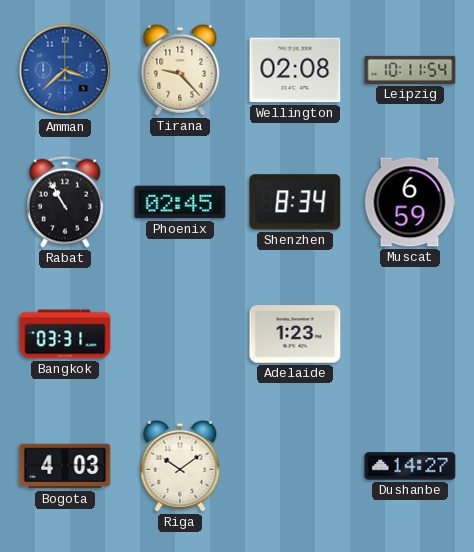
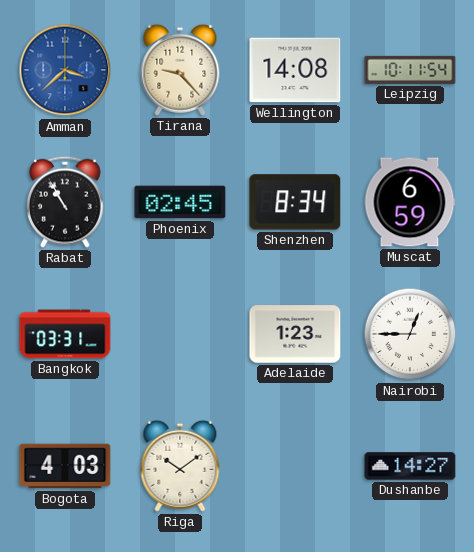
Wellington: 02:08 -> 14:08
Nairobi: none -> 12:45
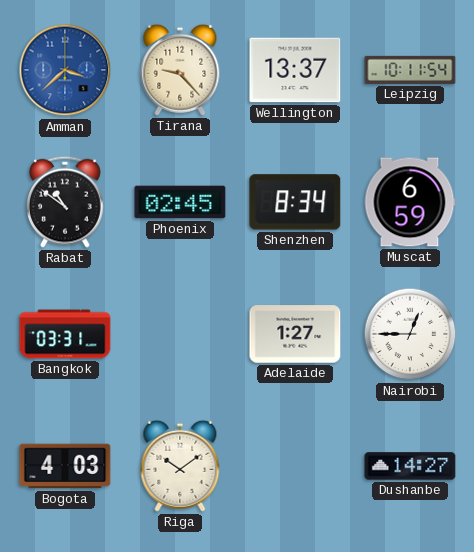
Wellington: 14:08 -> 13:37
Rabat: 10:55 -> 10:51
Adelaide: 1:23 -> 1:27
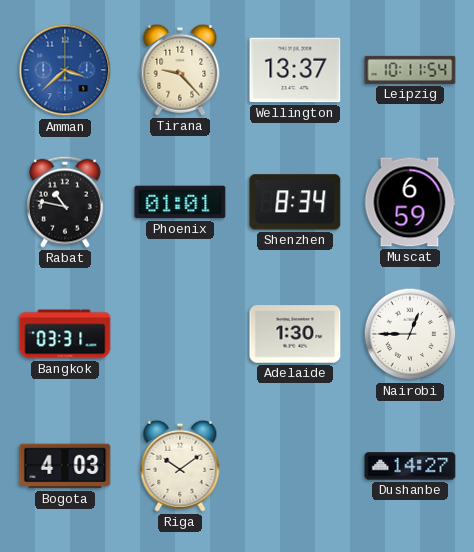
Rabat: 10:51 -> 10:47
Phoenix: 02:45 -> 01:01
Adelaide: 1:27 -> 1:30
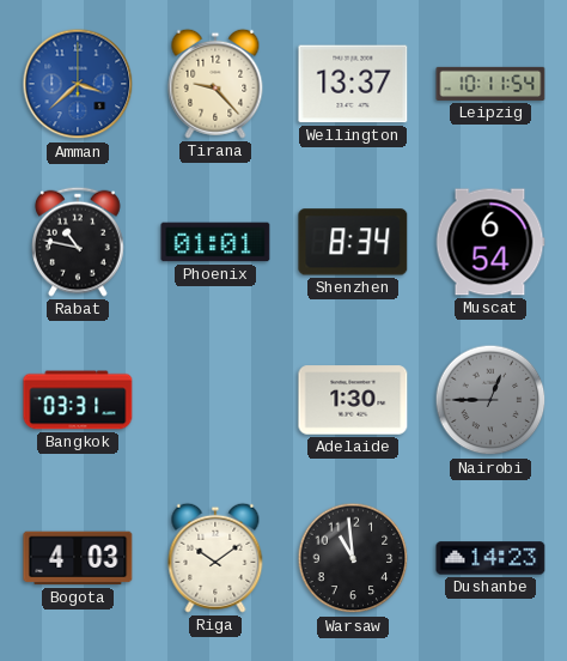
Muscat: 6:59 -> 6:54
Nairobi dial: white -> grey
Warsaw: none -> 10:59
Dushanbe: 14:27 -> 14:23
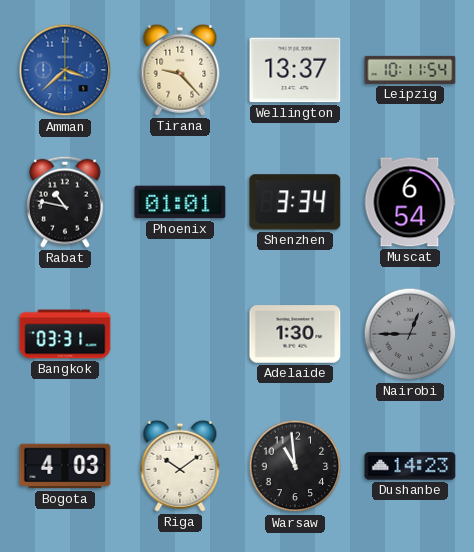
Shenzhen: 8:34 -> 3:34
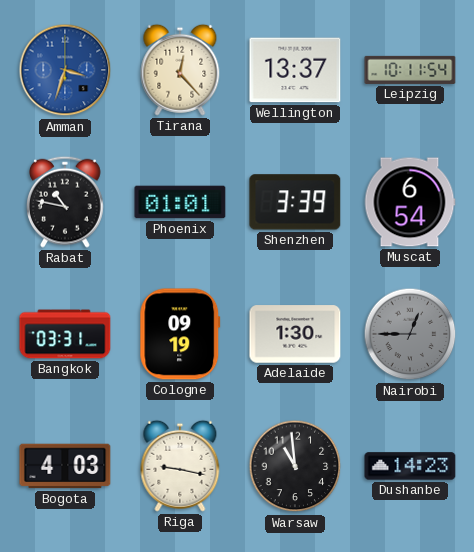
Amman: 3:38 -> 3:33
Tirana: 9:23 -> 12:23
Shenzhen: 3:34 -> 3:39
Cologne: none -> 09:19
Riga: 10:09 -> 9:17
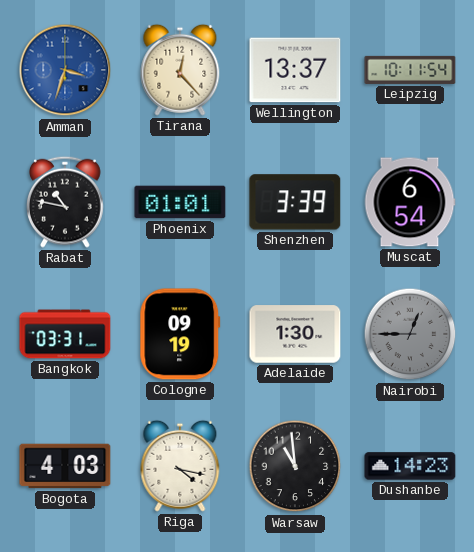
Riga: 9:17 -> 4:17
